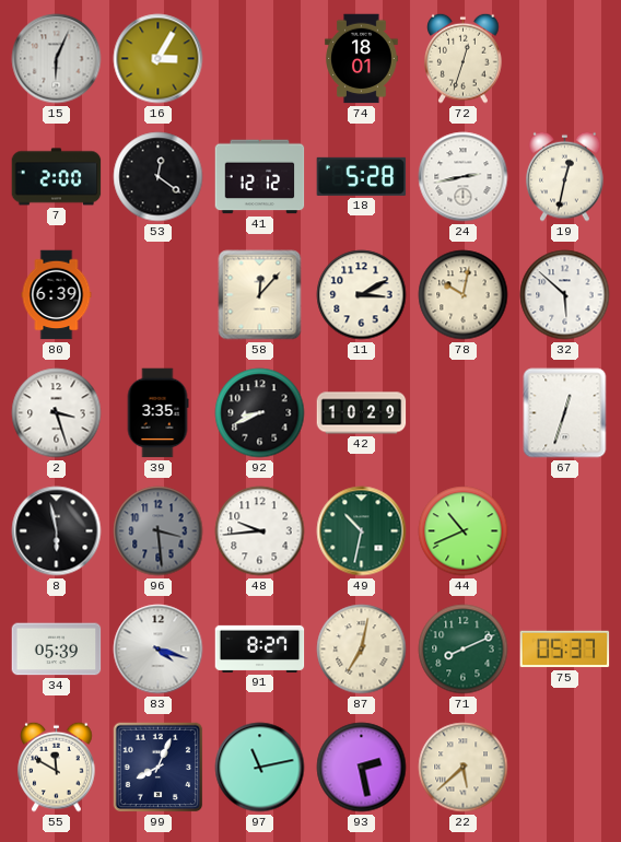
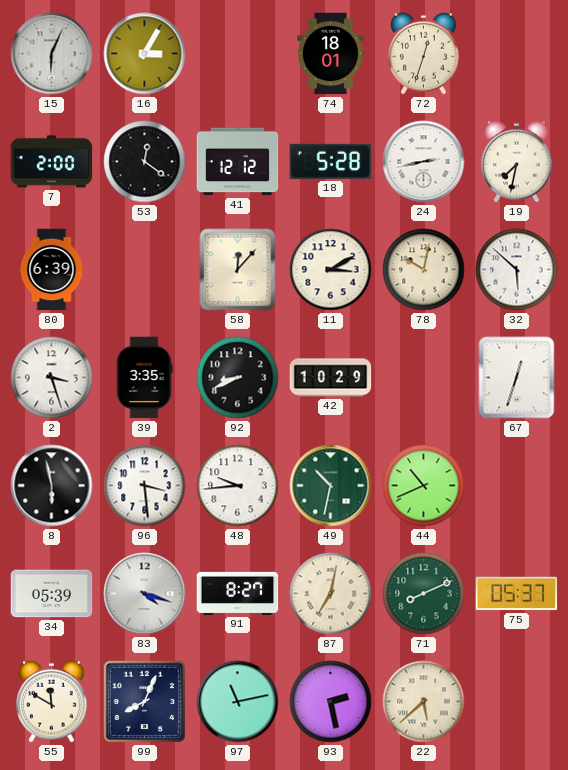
19: 12:32 -> 7:32
96 dial: grey -> white
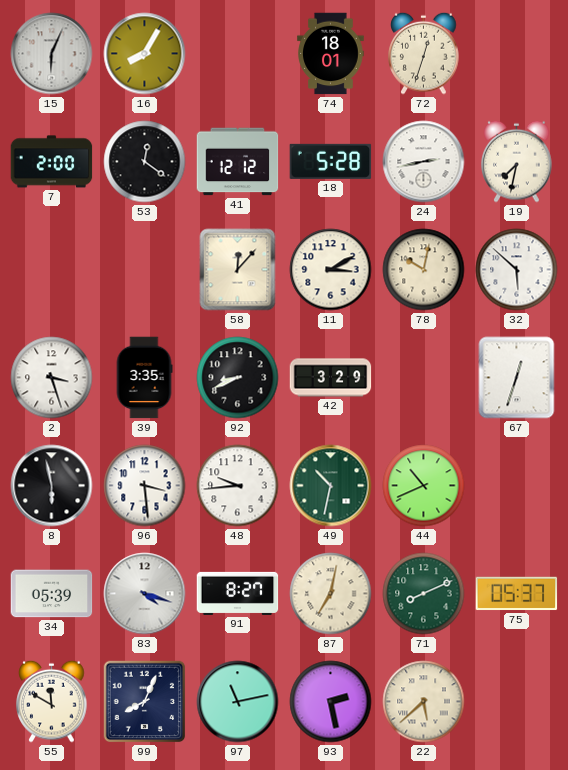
16: 3:05 -> 8:05
80: 6:39 -> none
42: 10:29 -> 3:29
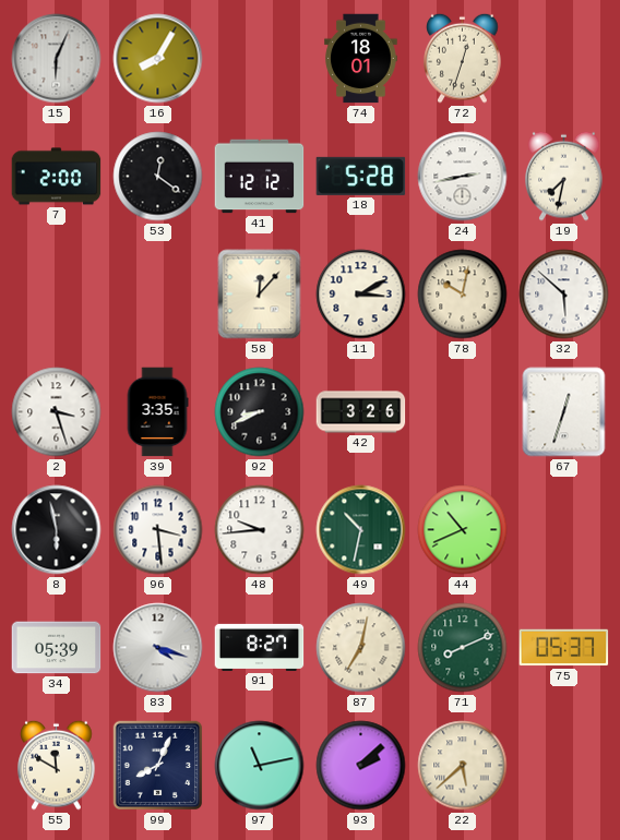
42: 3:29 -> 3:26
93: 2:28 -> 2:08
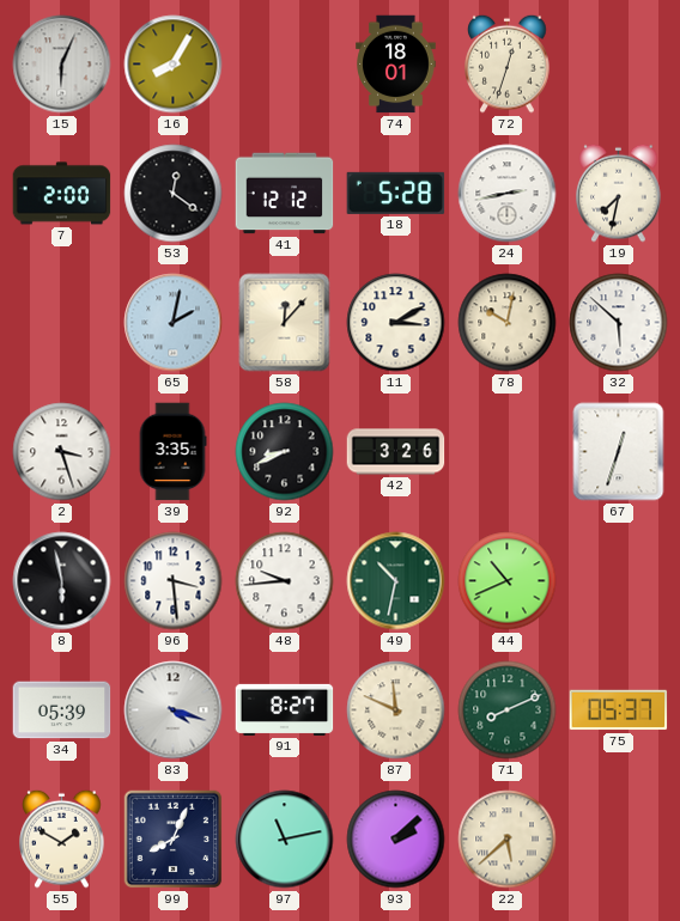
65: none -> 2:02
87: 7:02 -> 11:49
55: 11:50 -> 1:50
